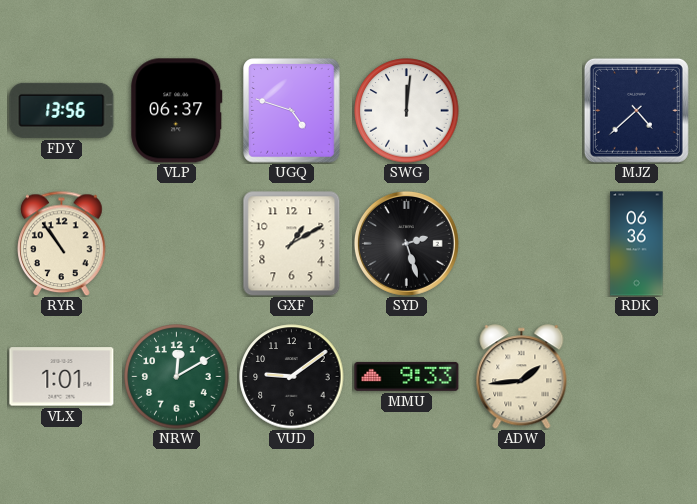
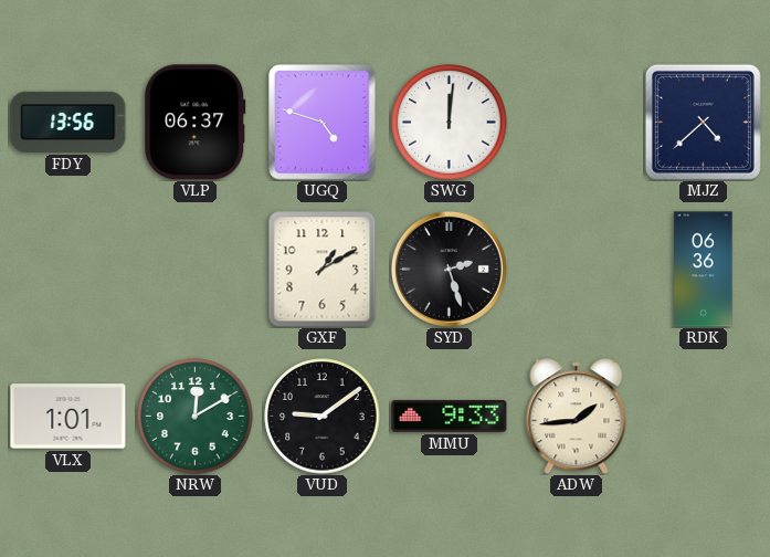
RYR: 10:54 -> none
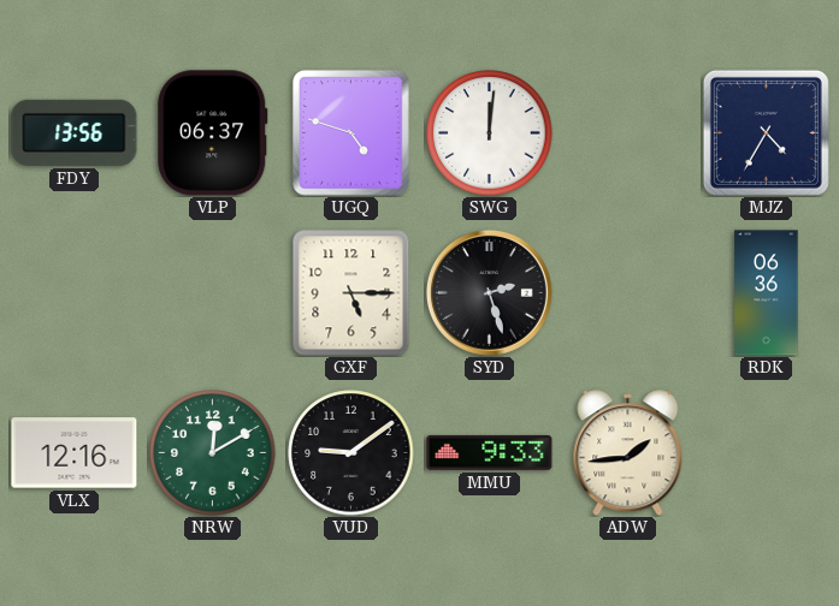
MJZ: 4:38 -> 4:35
GXF: 1:10 -> 5:15
VLX: 1:01 -> 12:16
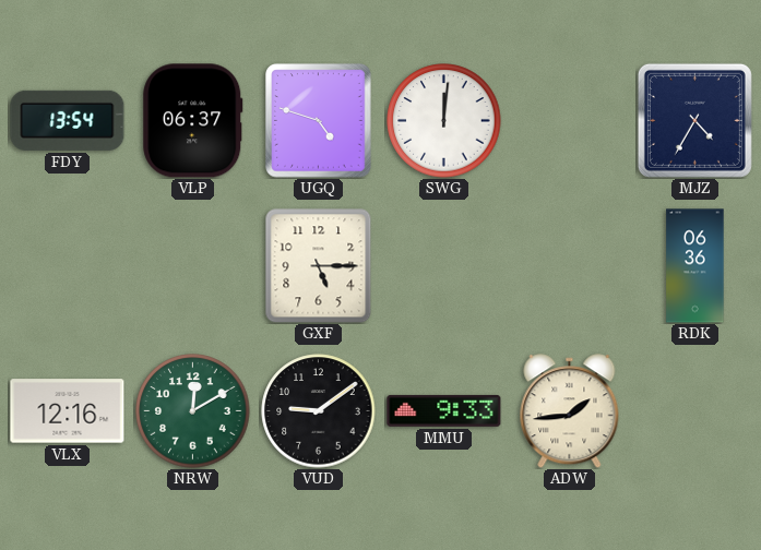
FDY: 13:56 -> 13:54
SYD: 2:27 -> none
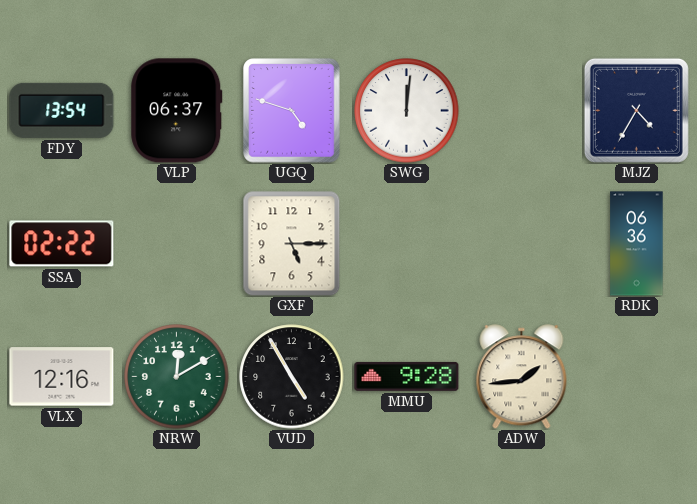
SSA: none -> 02:22
VUD: 9:09 -> 4:55
MMU: 9:33 -> 9:28
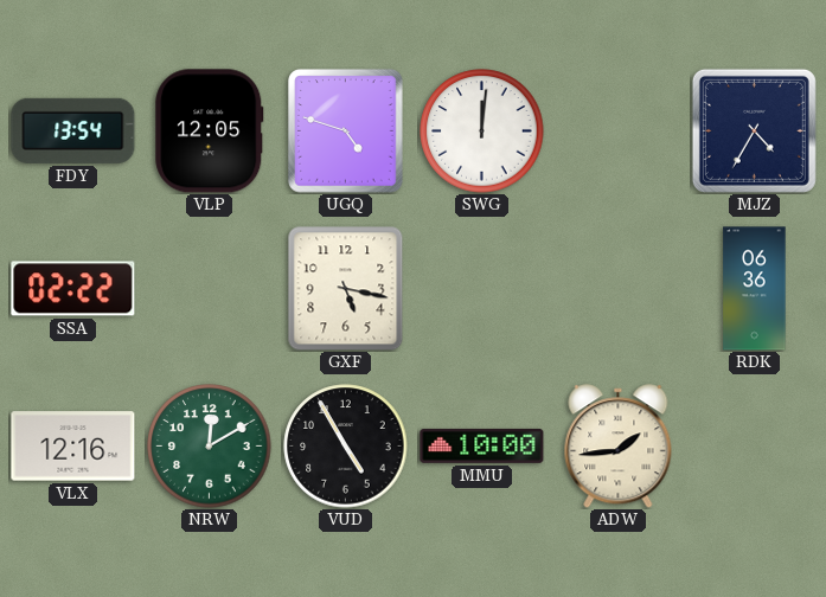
VLP: 06:37 -> 12:05
GXF: 5:15 -> 5:17
MMU: 9:28 -> 10:00
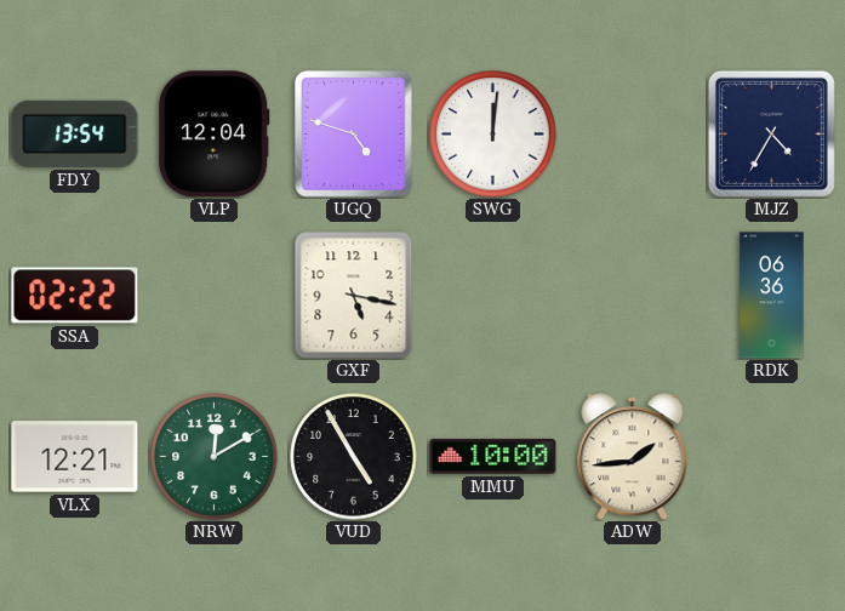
VLP: 12:05 -> 12:04
VLX: 12:16 -> 12:21
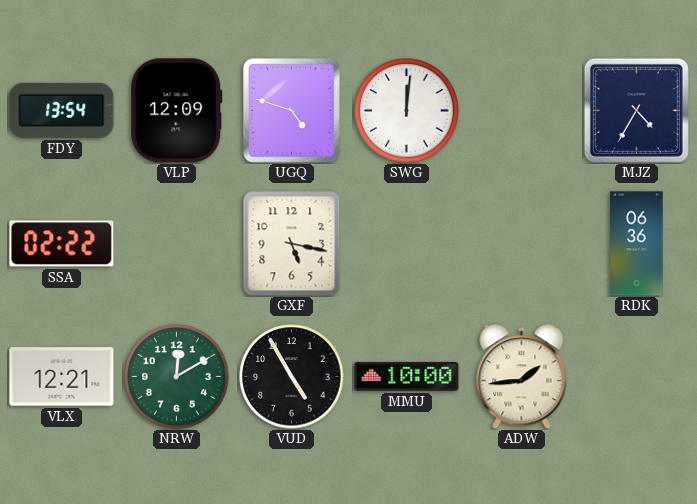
VLP: 12:04 -> 12:09
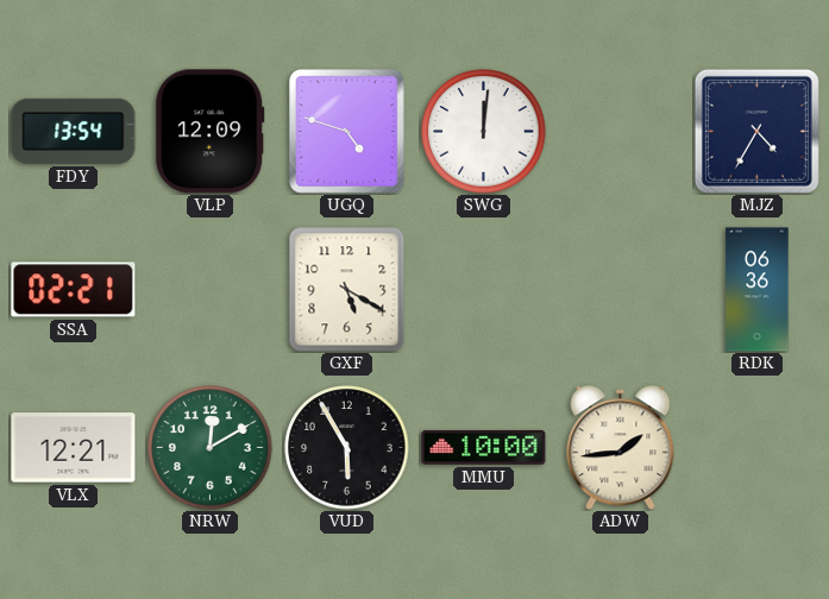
SSA: 02:22 -> 02:21
GXF: 5:17 -> 5:20
VUD: 4:55 -> 5:55
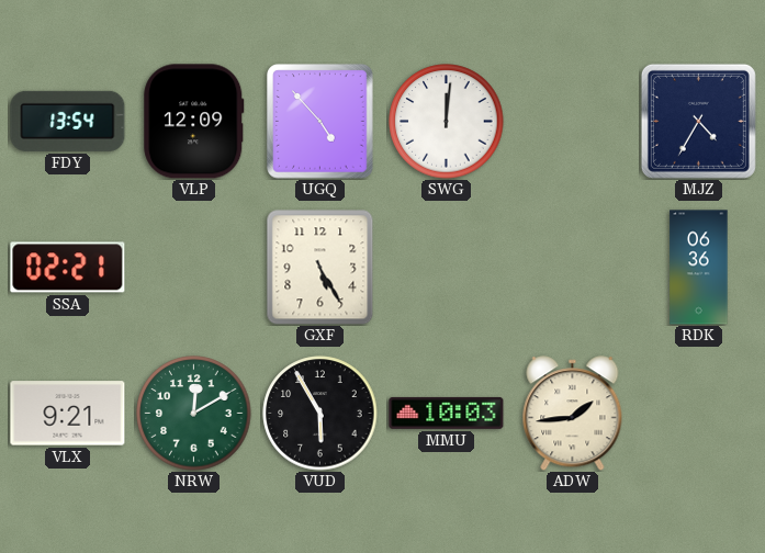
UGQ: 4:48 -> 4:53
GXF: 5:20 -> 5:25
VLX: 12:21 -> 9:21
MMU: 10:00 -> 10:03
